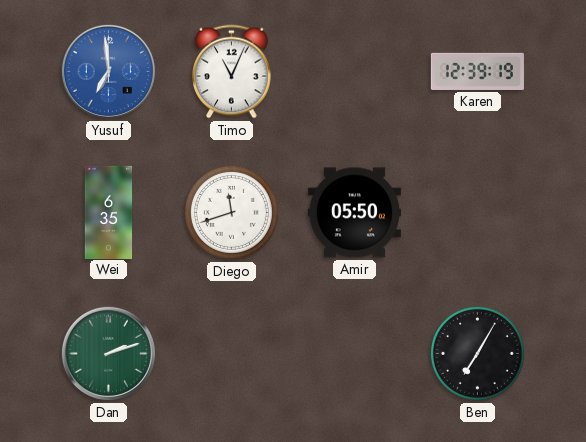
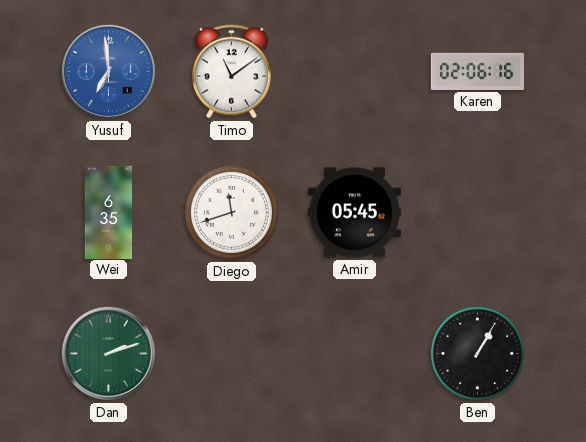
Timo: 11:04 -> 11:09
Karen: 12:39 -> 02:06
Amir: 05:50 -> 05:45
Ben: 7:05 -> 1:05
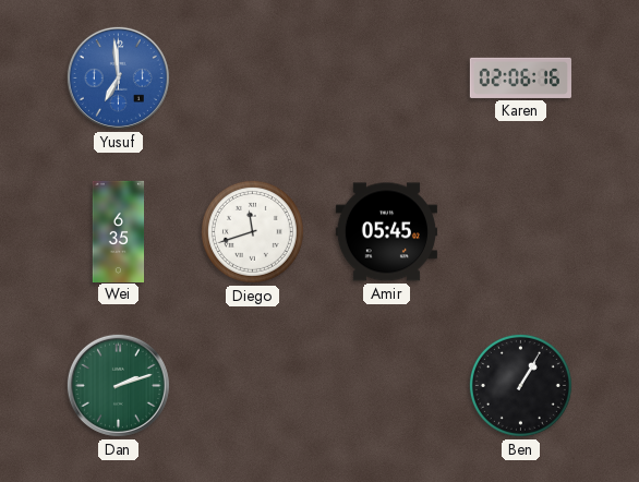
Timo: 11:09 -> none
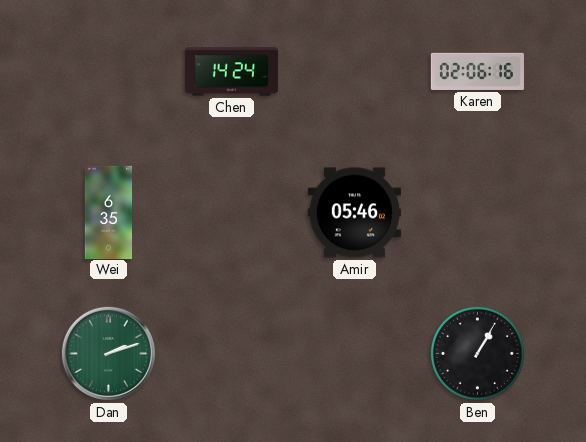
Yusuf: 6:59 -> none
Chen: none -> 14:24
Diego: 11:42 -> none
Amir: 05:45 -> 05:46
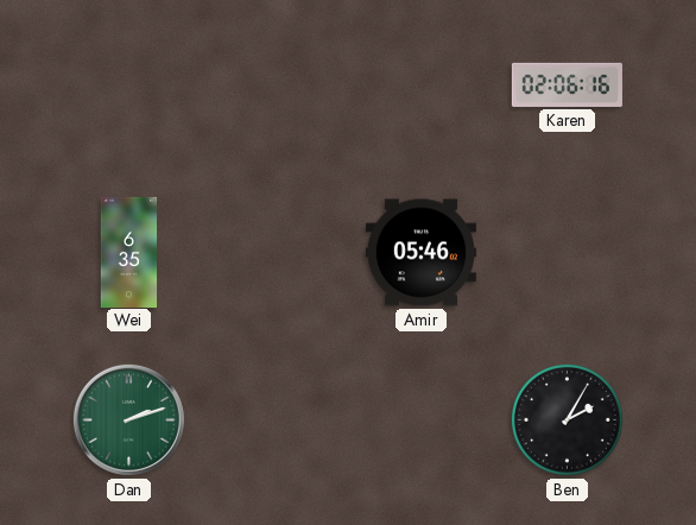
Chen: 14:24 -> none
Ben: 1:05 -> 2:05
